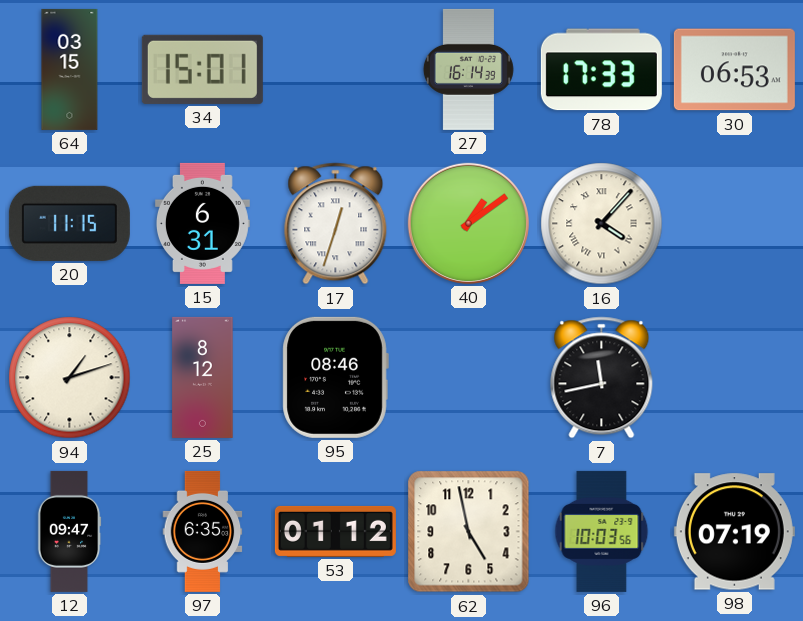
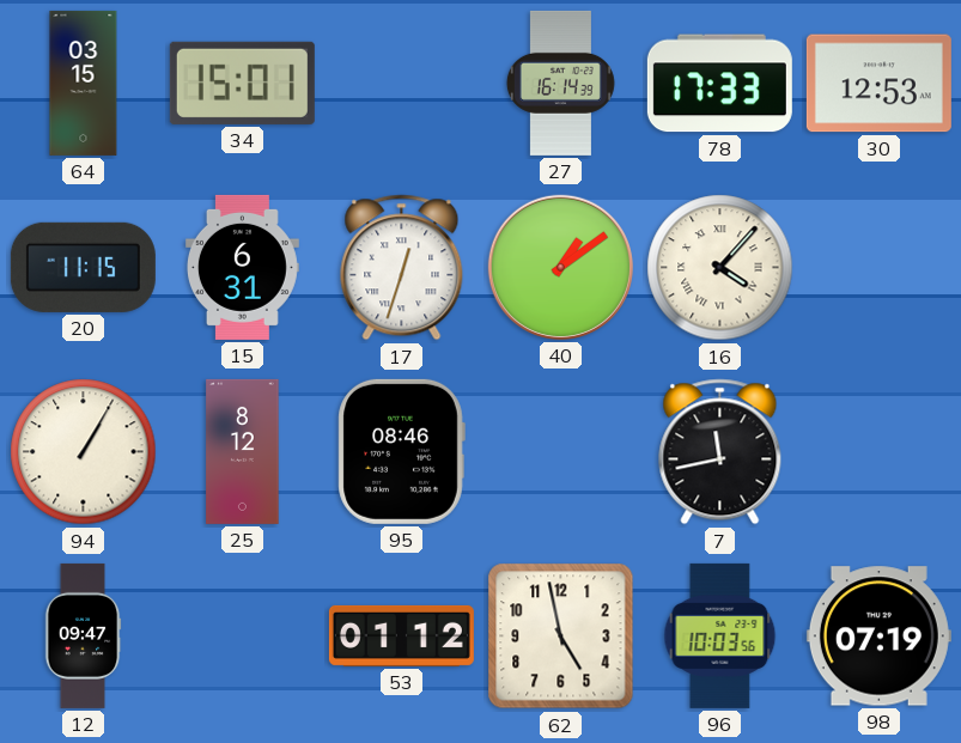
30: 06:53 -> 12:53
94: 1:12 -> 1:05
97: 6:35 -> none
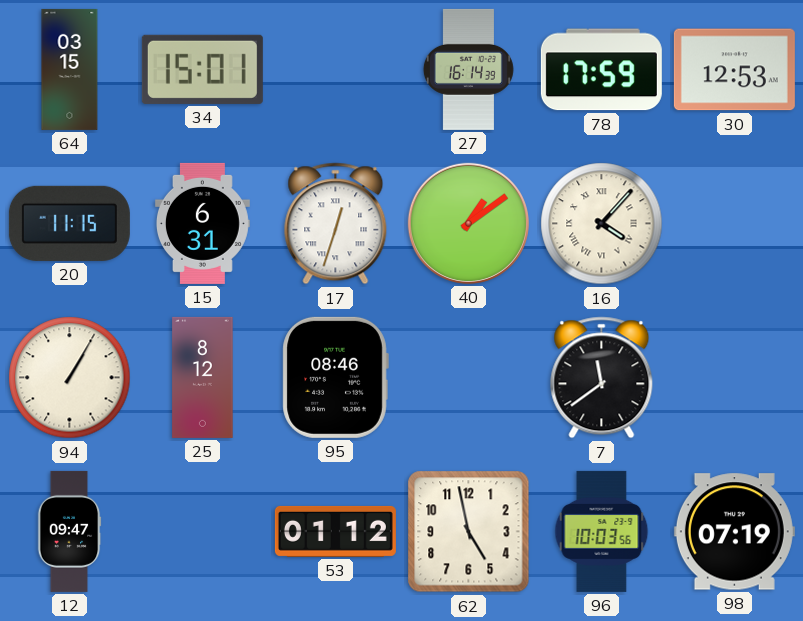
78: 17:33 -> 17:59
7: 11:43 -> 11:39
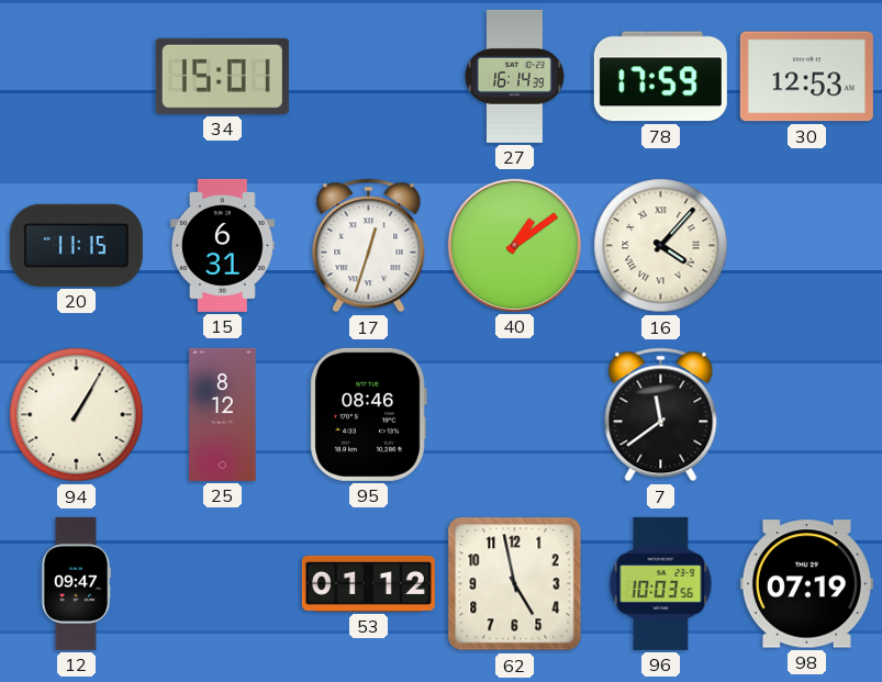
64: 03:15 -> none
